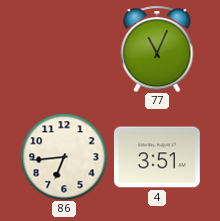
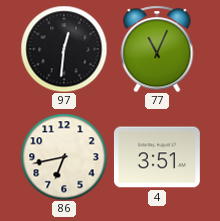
97: none -> 12:31
86: 6:44 -> 6:43
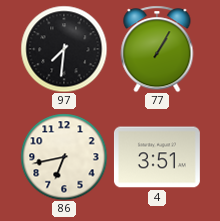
97: 12:31 -> 7:31
77: 11:04 -> 1:05
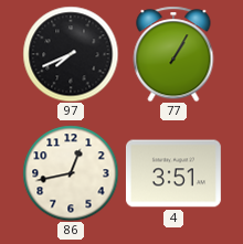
97: 7:31 -> 7:41
86: 6:43 -> 12:43
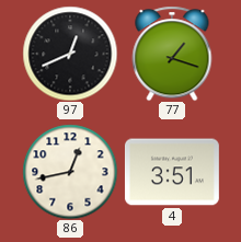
97: 7:41 -> 12:41
77: 1:05 -> 1:18
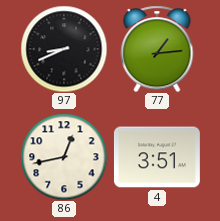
97: 12:41 -> 8:41
77: 1:18 -> 1:14
